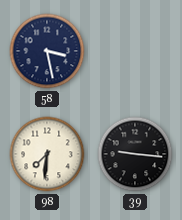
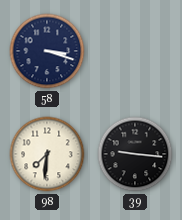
58: 3:28 -> 3:18
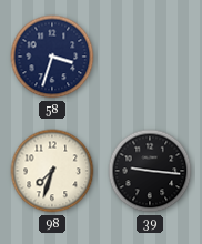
58: 3:18 -> 3:33
98: 7:31 -> 7:33
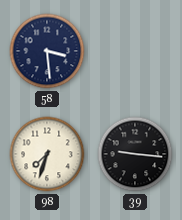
58: 3:33 -> 3:29
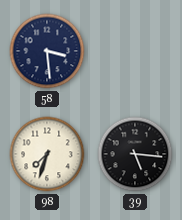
39: 9:16 -> 5:16
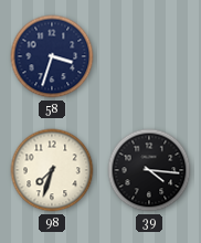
58: 3:29 -> 3:33
39: 5:16 -> 4:16
